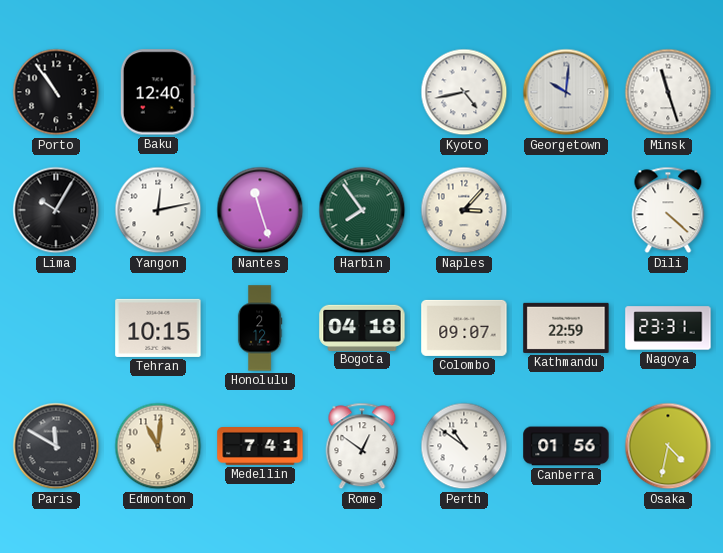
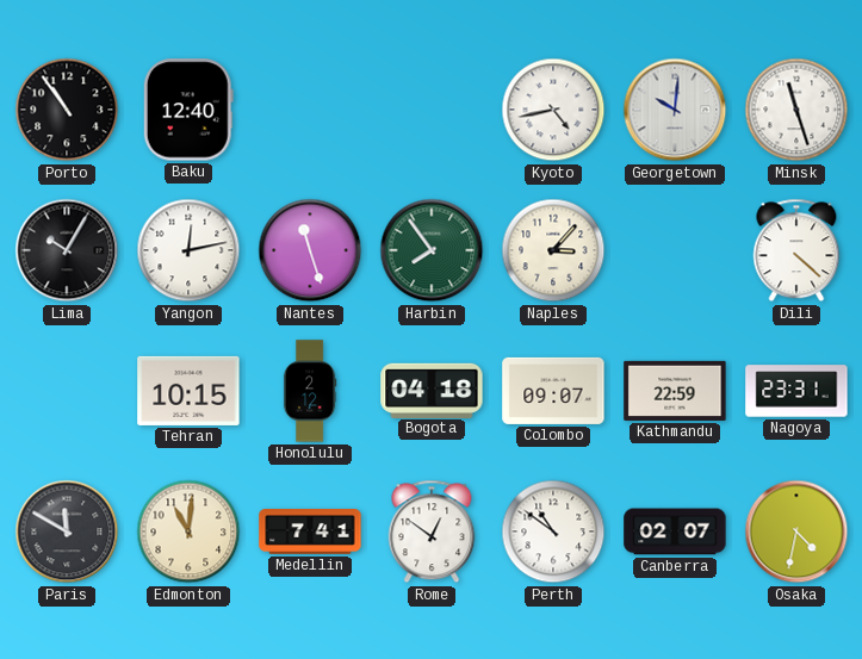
Canberra: 01:56 -> 02:07
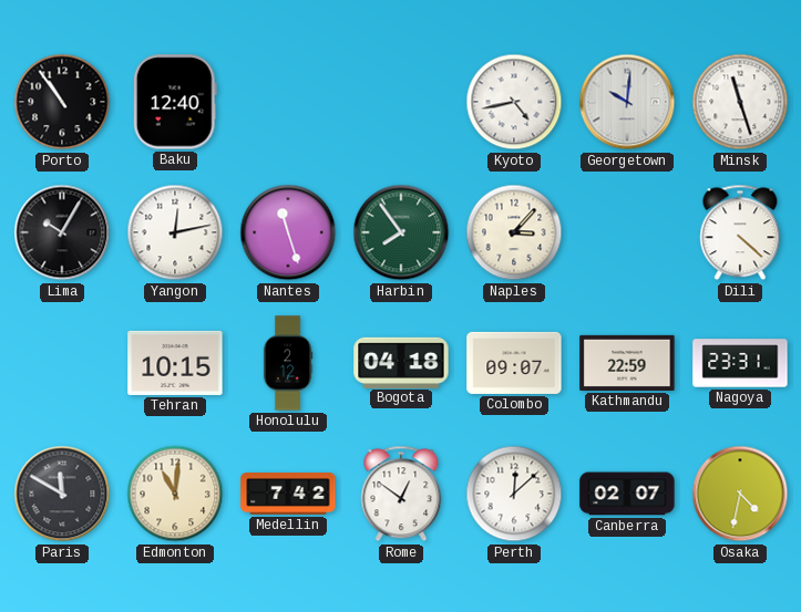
Medellin: 7:41 -> 7:42
Perth: 10:51 -> 12:08
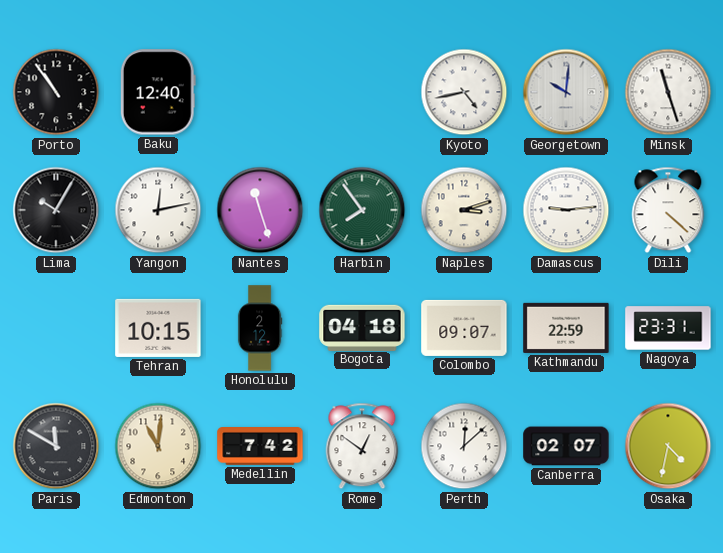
Naples: 3:07 -> 3:12
Damascus: none -> 9:14
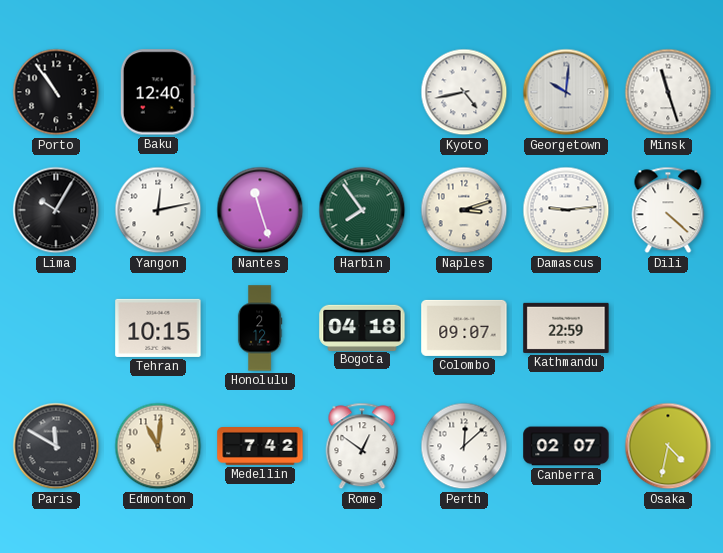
Nagoya: 23:31 -> none
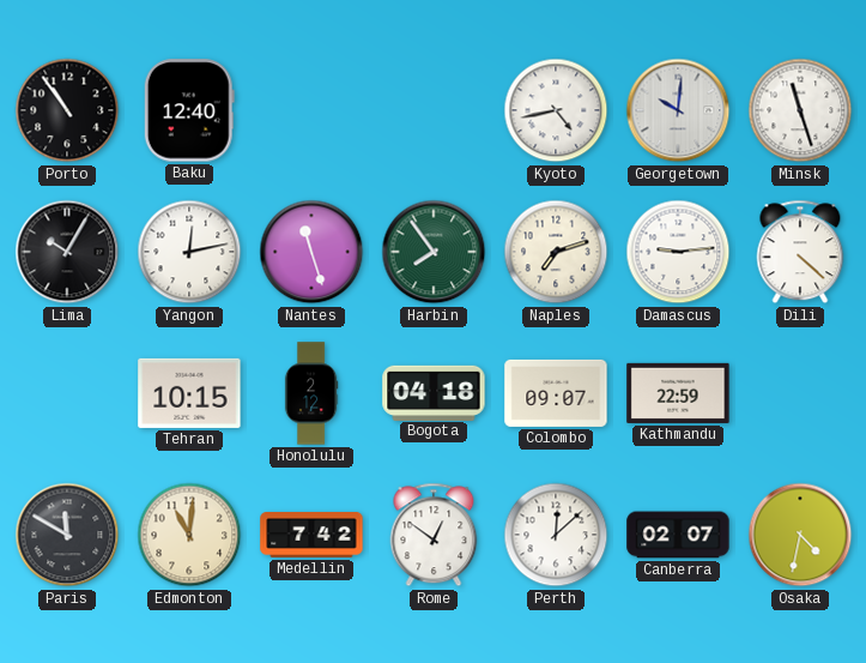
Naples: 3:12 -> 7:12
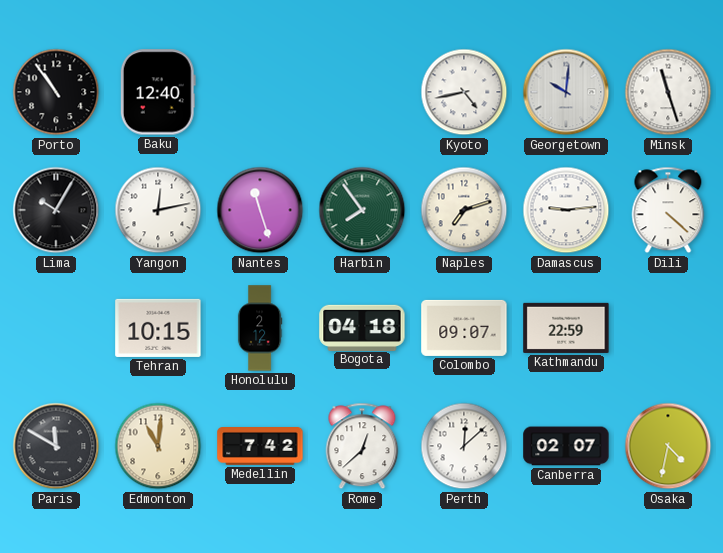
Rome: 12:51 -> 12:38
